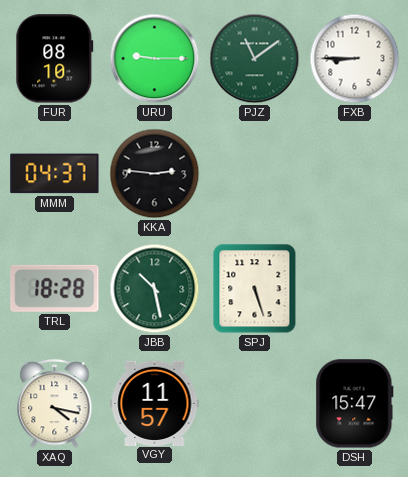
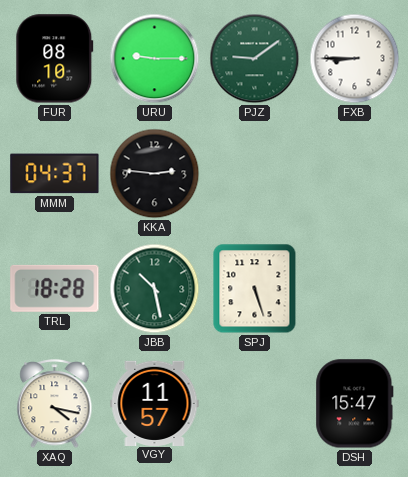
PJZ: 11:09 -> 9:09
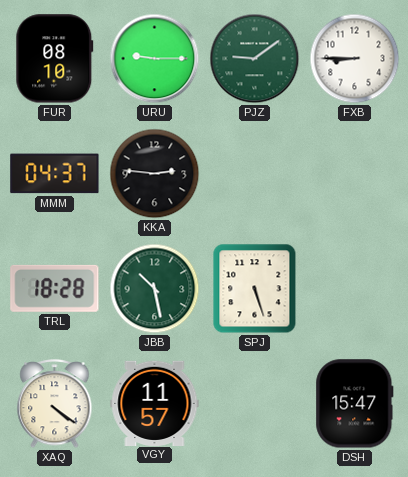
XAQ: 4:17 -> 4:21
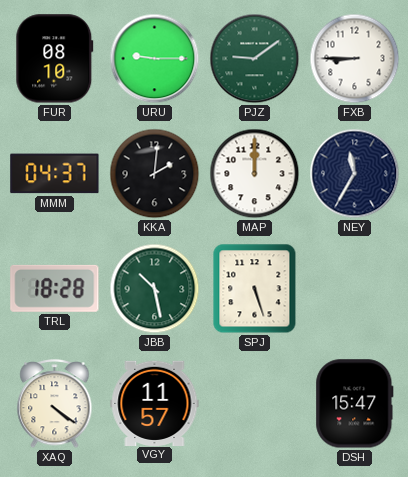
KKA: 2:46 -> 2:01
MAP: none -> 12:00
NEY: none -> 11:35
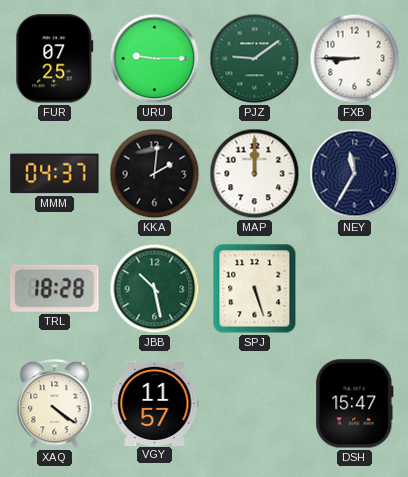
FUR: 08:10 -> 07:25
